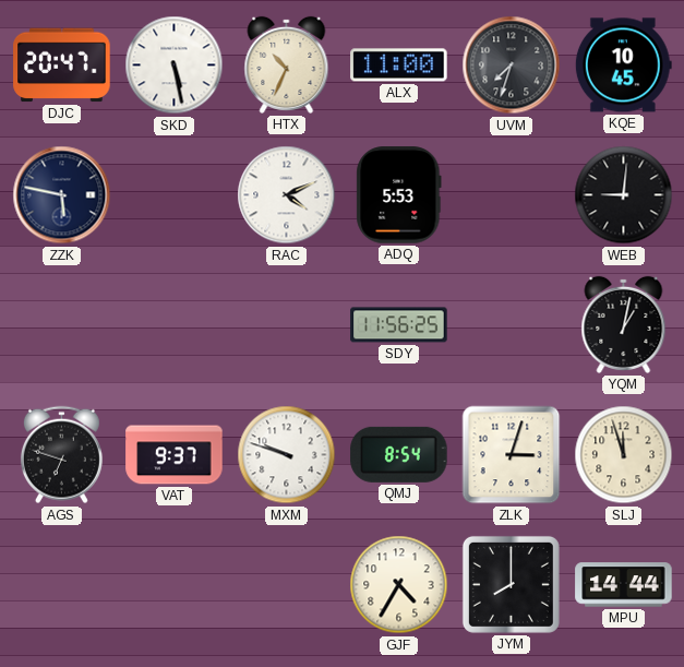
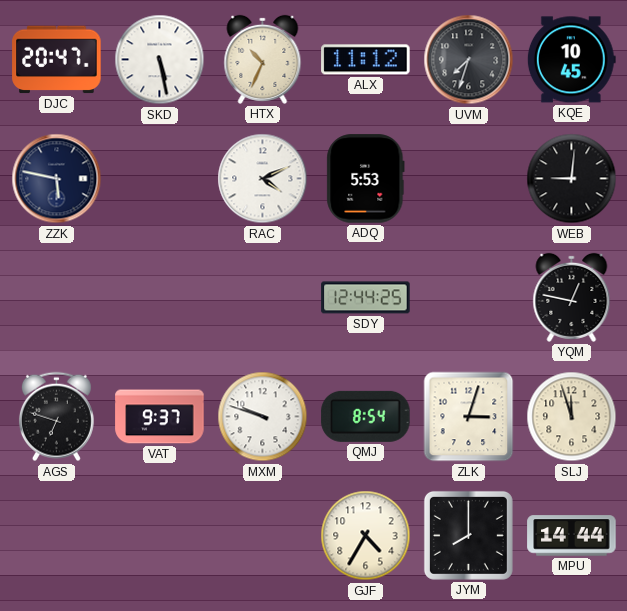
ALX: 11:00 -> 11:12
SDY: 11:56 -> 12:44
YQM: 1:02 -> 12:47
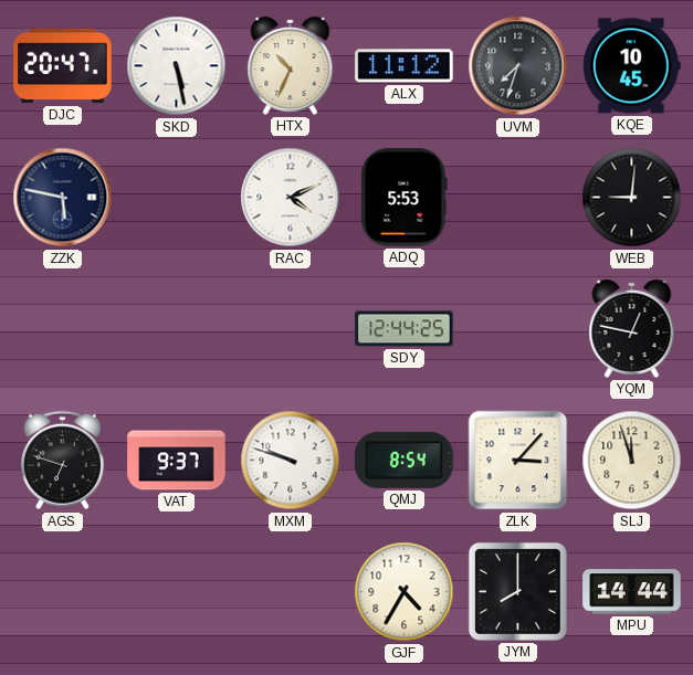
ZLK: 3:03 -> 3:07
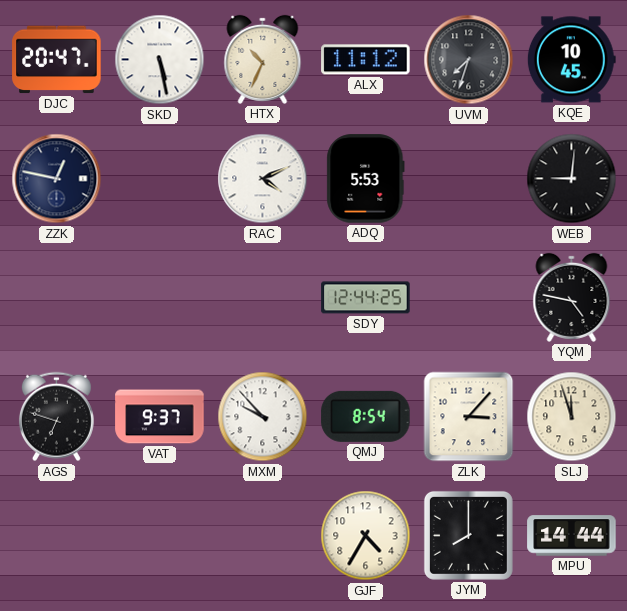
ZZK: 5:47 -> 12:47
YQM: 12:47 -> 4:47
MXM: 9:48 -> 9:53
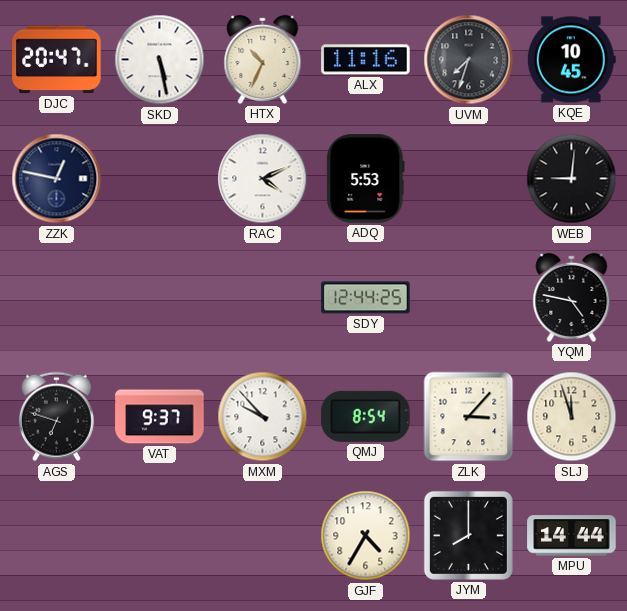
ALX: 11:12 -> 11:16
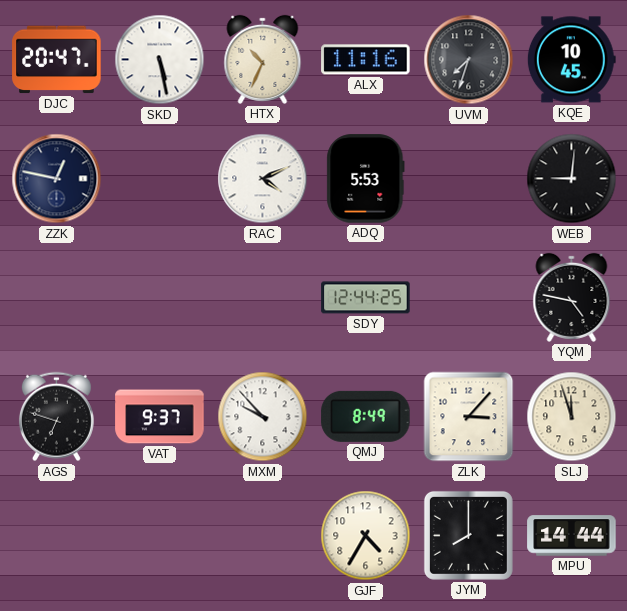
QMJ: 8:54 -> 8:49
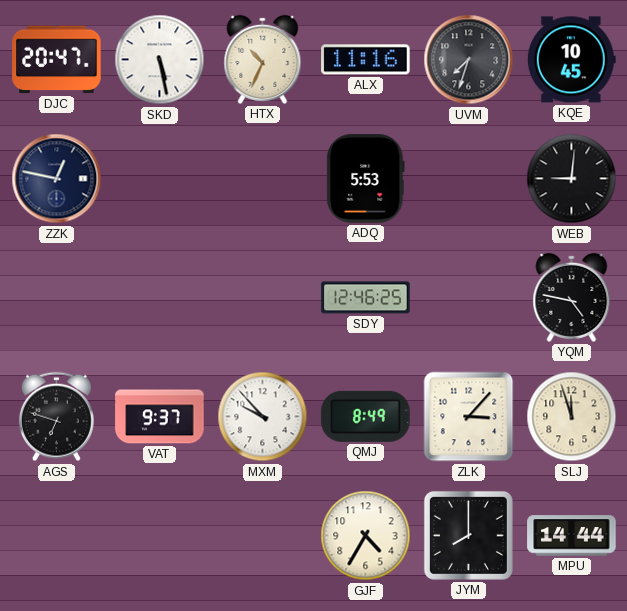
RAC: 4:11 -> none
SDY: 12:44 -> 12:46
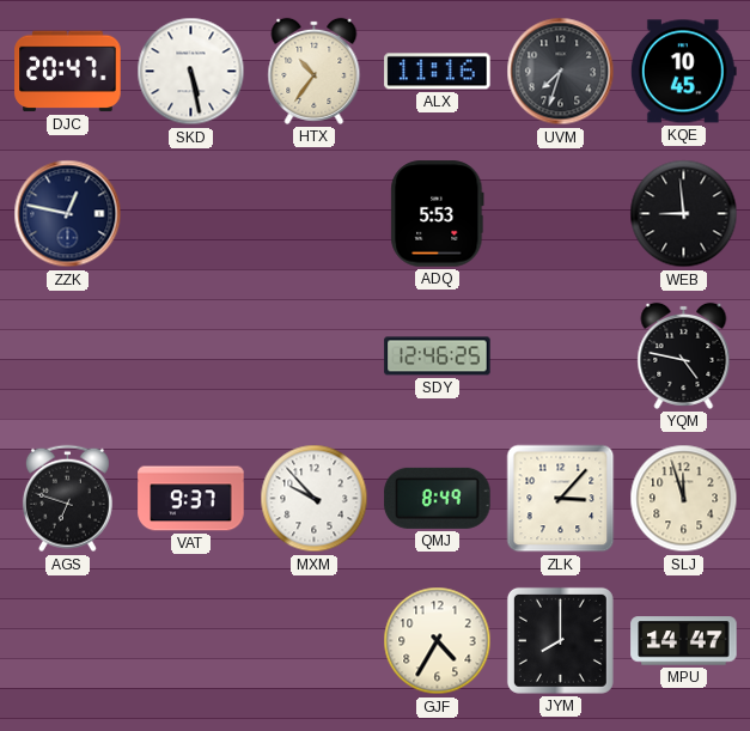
HTX: 10:34 -> 10:36
WEB: 9:01 -> 8:59
MPU: 14:44 -> 14:47
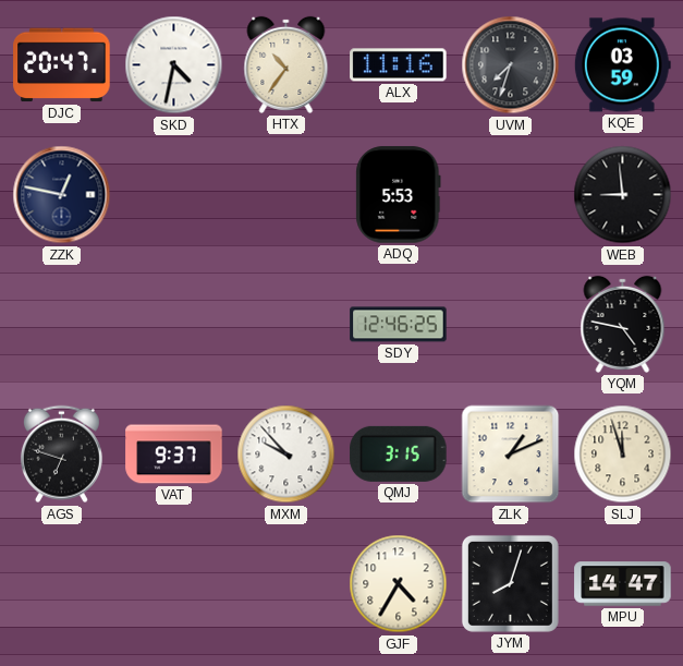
SKD: 5:28 -> 4:32
KQE: 10:45 -> 03:59
QMJ: 8:49 -> 3:15
ZLK: 3:07 -> 1:11
JYM: 8:00 -> 8:03
